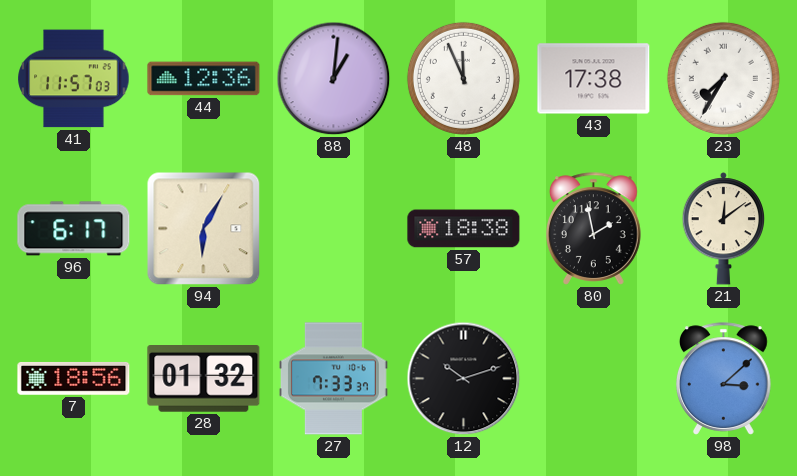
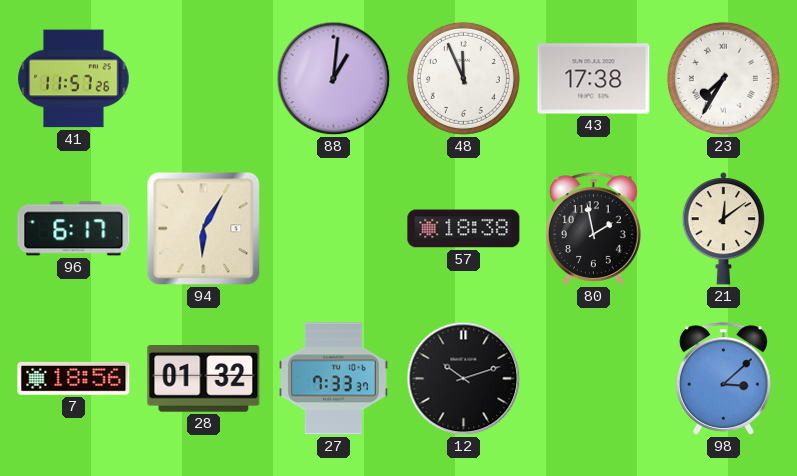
41: 11:57:03 -> 11:57:26
44: 12:36 -> none
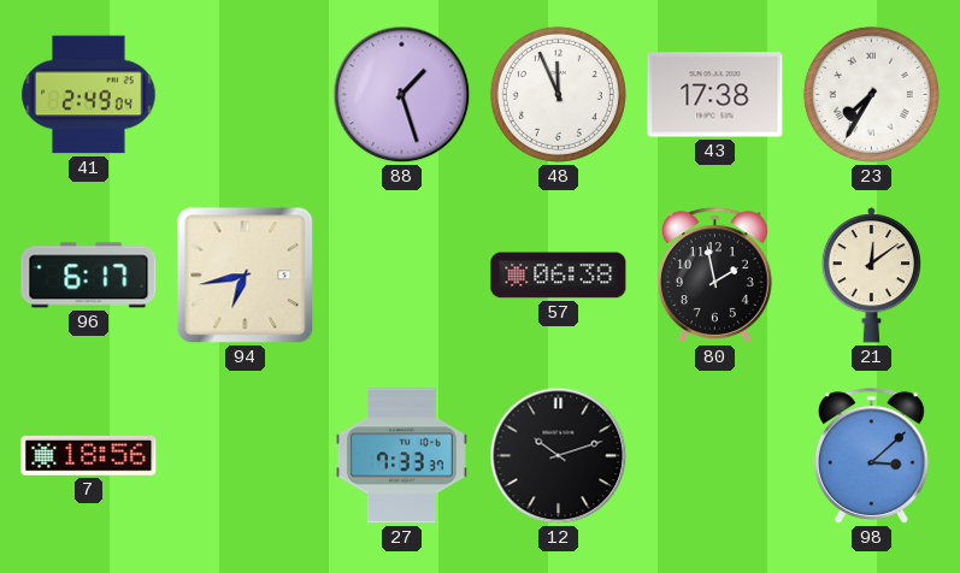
41: 11:57 -> 2:49
88: 1:01 -> 1:27
94: 6:05 -> 6:43
57: 18:38 -> 06:38
28: 01:32 -> none
